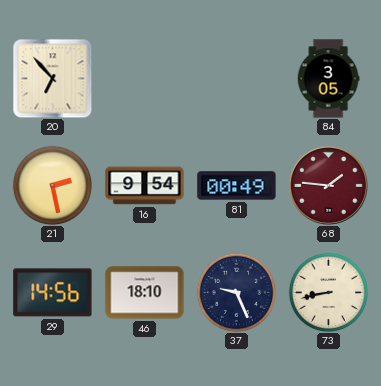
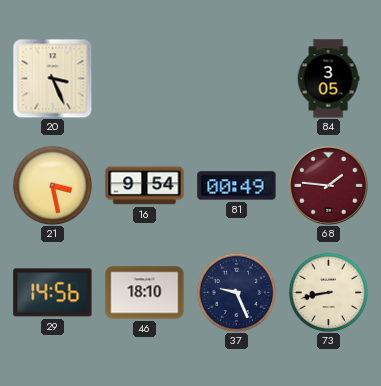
20: 6:53 -> 3:26
21: 2:28 -> 3:28
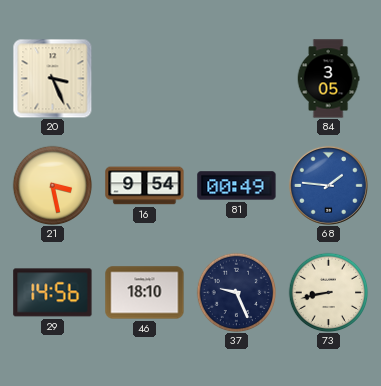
68 dial: burgundy -> blue
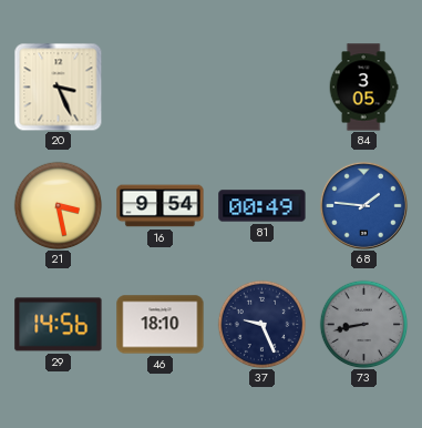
73 dial: cream -> grey
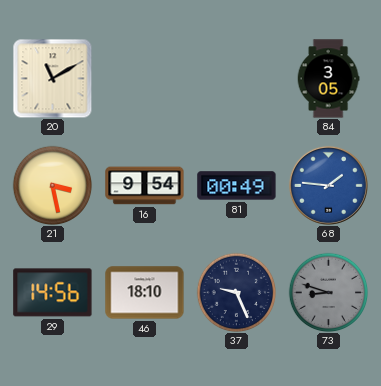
20: 3:26 -> 11:10
73: 8:43 -> 8:48
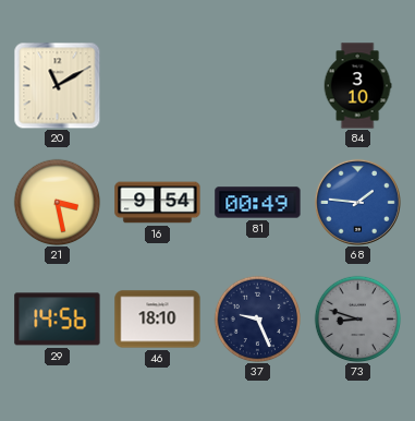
84: 3:05 -> 3:10
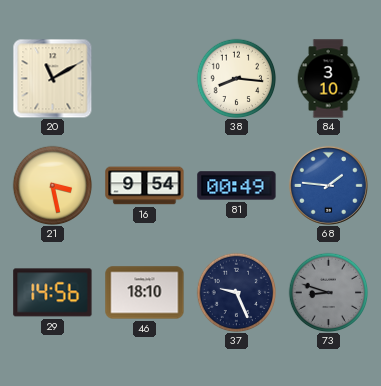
38: none -> 8:16
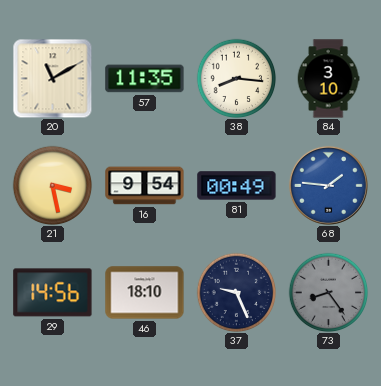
57: none -> 11:35
73: 8:48 -> 8:24
